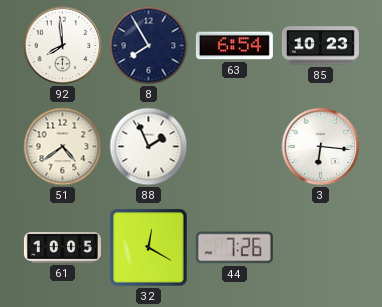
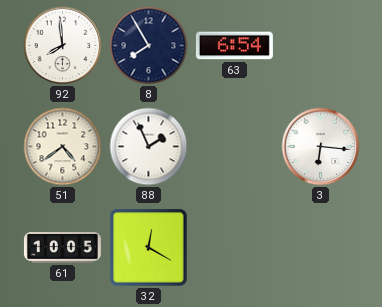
85: 10:23 -> none
44: 7:26 -> none
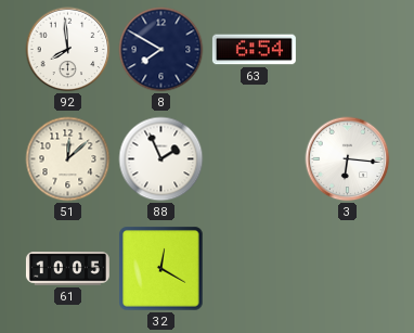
8: 7:55 -> 7:50
51: 4:39 -> 12:08
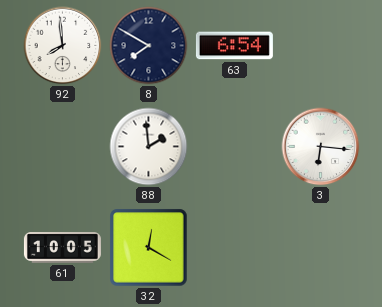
51: 12:08 -> none
88: 1:56 -> 1:59
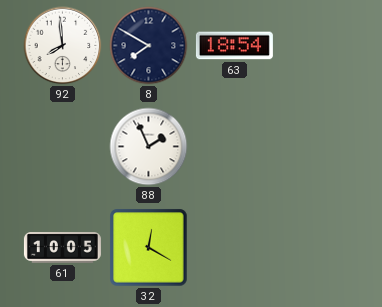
63: 6:54 -> 18:54
88: 1:59 -> 1:56
3: 6:16 -> none
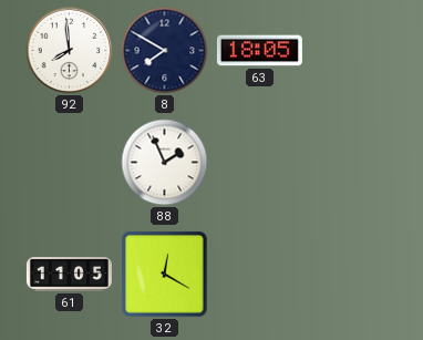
63: 18:54 -> 18:05
61: 10:05 -> 11:05
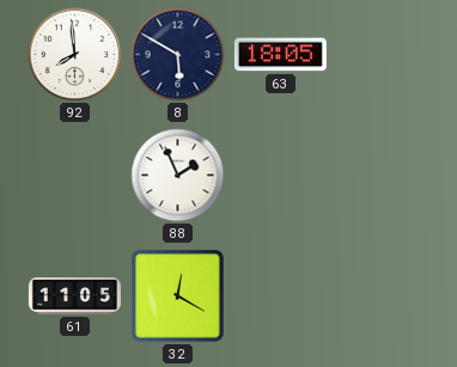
8: 7:50 -> 5:50
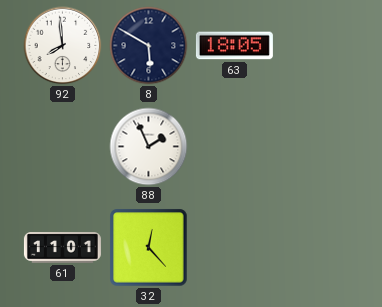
61: 11:05 -> 11:01
32: 12:20 -> 12:23
